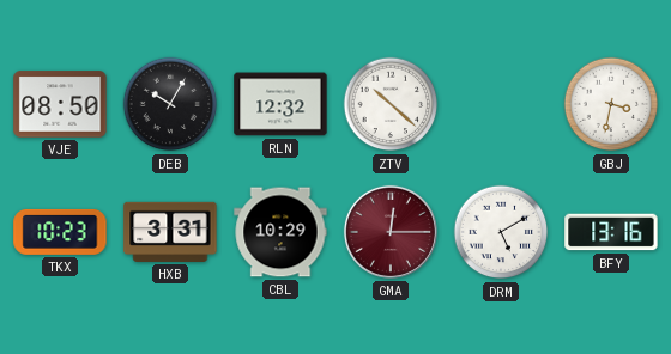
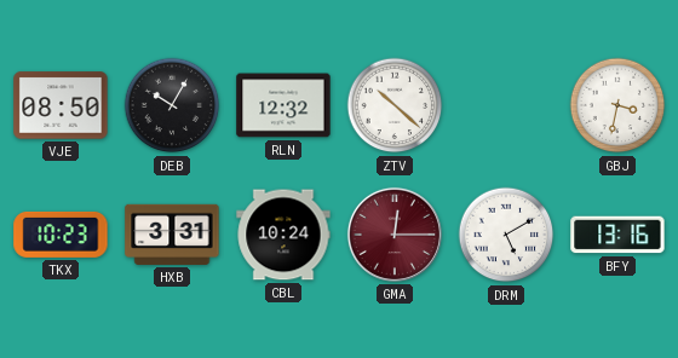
CBL: 10:29 -> 10:24
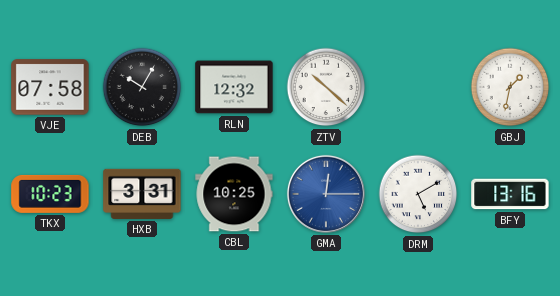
VJE: 08:50 -> 07:58
GBJ: 3:32 -> 1:32
CBL: 10:24 -> 10:25
GMA dial: burgundy -> blue
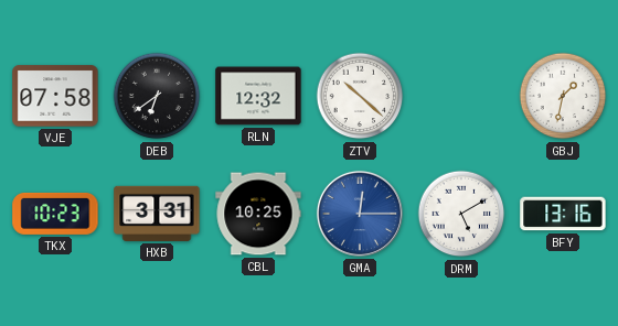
DEB: 10:05 -> 6:39
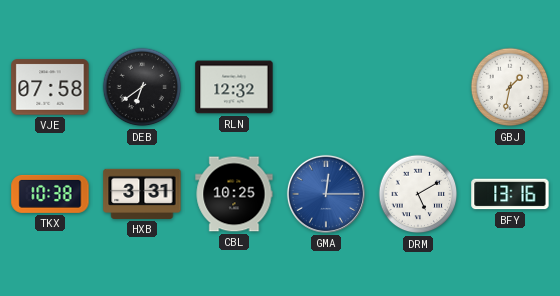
ZTV: 10:22 -> none
TKX: 10:23 -> 10:38
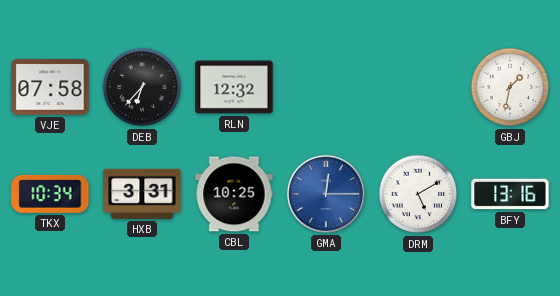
DEB: 6:39 -> 6:37
TKX: 10:38 -> 10:34
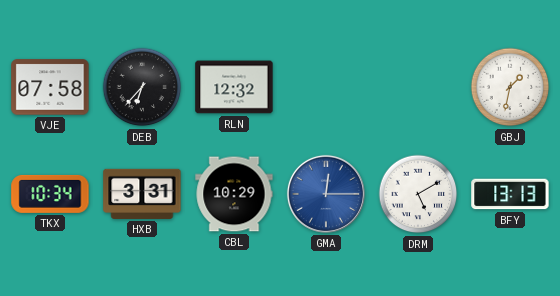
CBL: 10:25 -> 10:29
BFY: 13:16 -> 13:13
